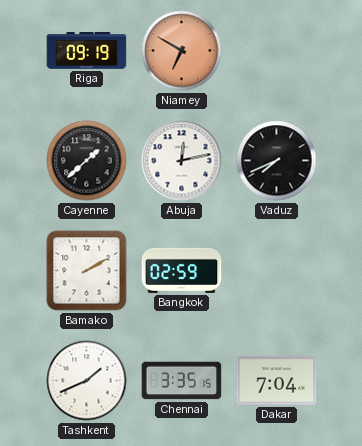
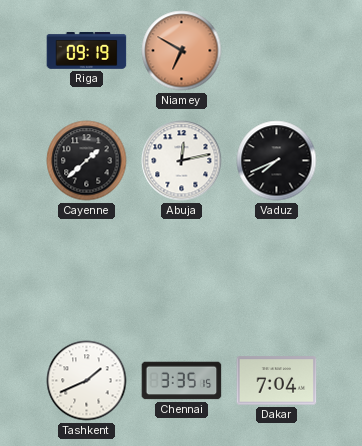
Bamako: 2:10 -> none
Bangkok: 02:59 -> none
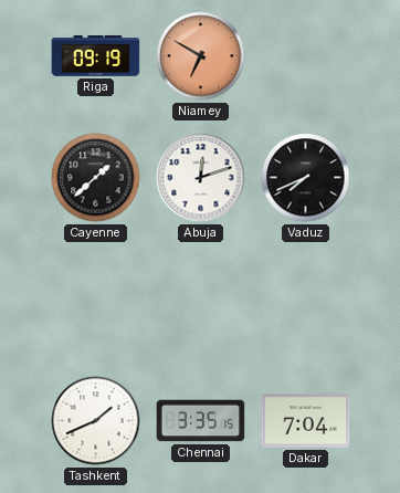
Abuja: 12:13 -> 12:12
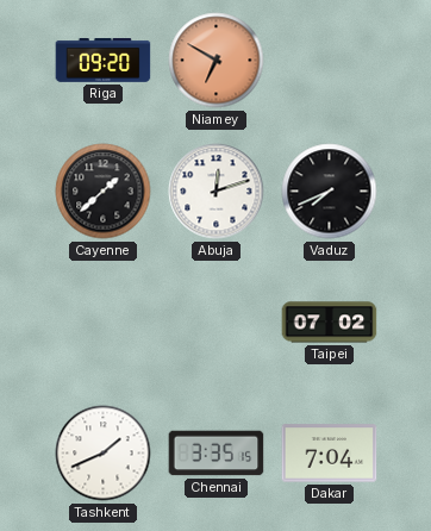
Riga: 09:19 -> 09:20
Taipei: none -> 07:02
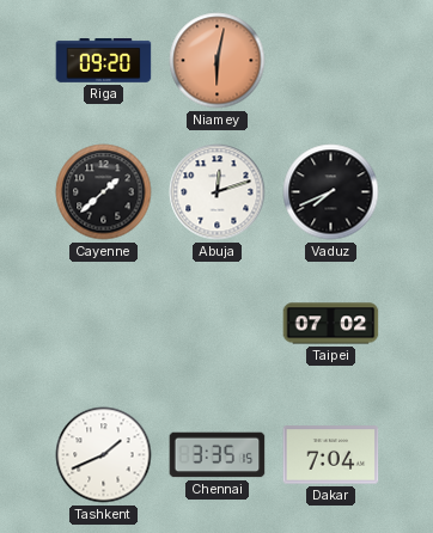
Niamey: 6:50 -> 6:02
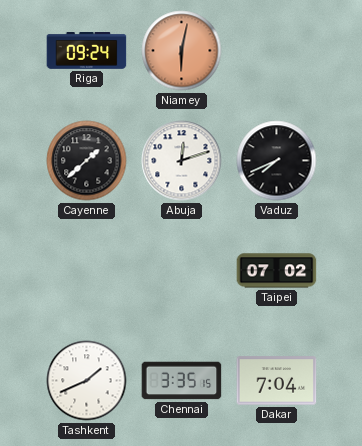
Riga: 09:20 -> 09:24
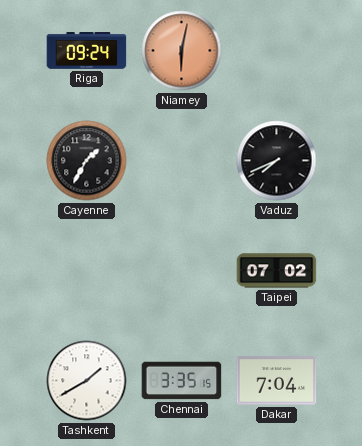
Cayenne: 1:38 -> 1:35
Abuja: 12:12 -> none
Tashkent: 1:41 -> 1:40
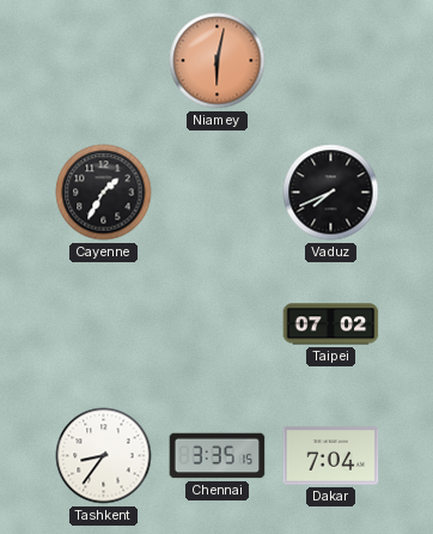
Riga: 09:24 -> none
Tashkent: 1:40 -> 8:36
